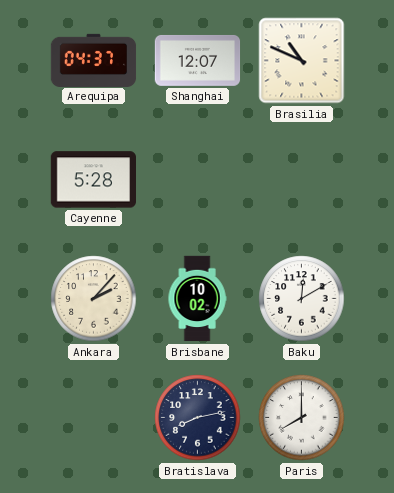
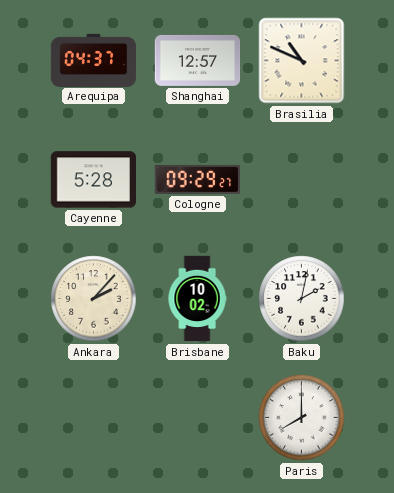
Shanghai: 12:07 -> 12:57
Cologne: none -> 09:29
Baku: 12:10 -> 2:02
Bratislava: 8:13 -> none
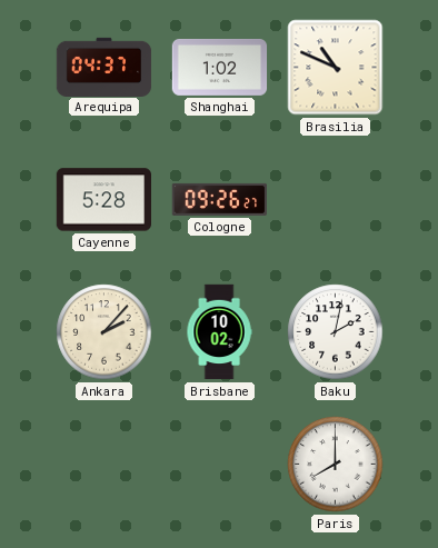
Shanghai: 12:57 -> 1:02
Cologne: 09:29 -> 09:26
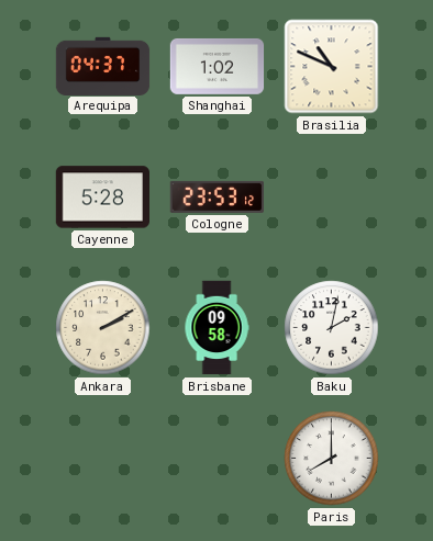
Cologne: 09:26 -> 23:53
Ankara: 2:07 -> 2:10
Brisbane: 10:02 -> 09:58
